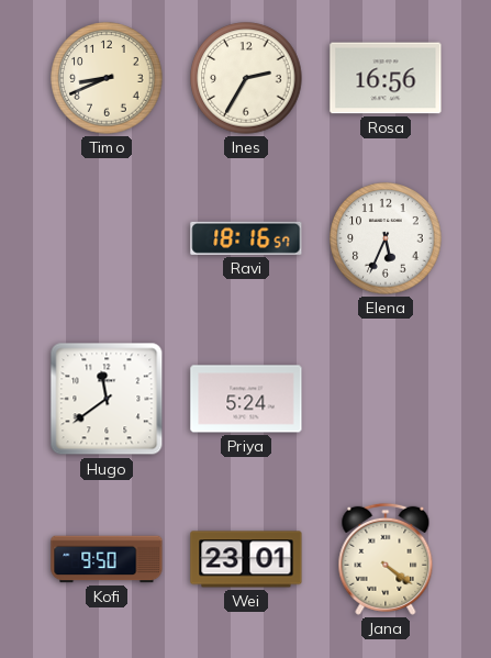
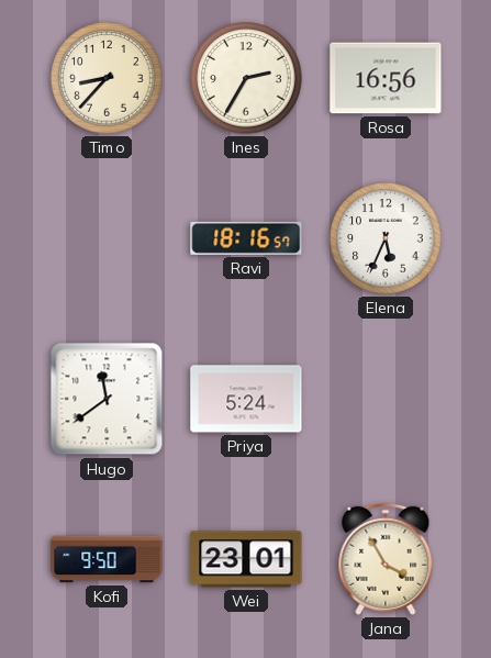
Timo: 8:41 -> 8:37
Jana: 4:21 -> 3:55
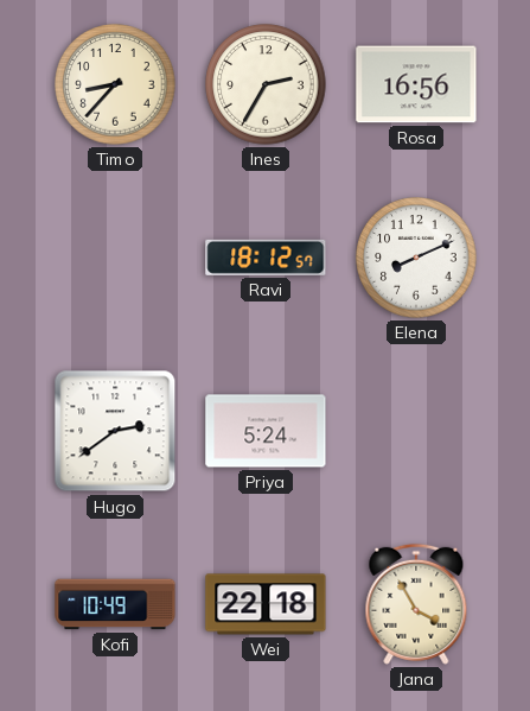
Ravi: 18:16 -> 18:12
Elena: 5:34 -> 8:11
Hugo: 11:39 -> 2:39
Kofi: 9:50 -> 10:49
Wei: 23:01 -> 22:18
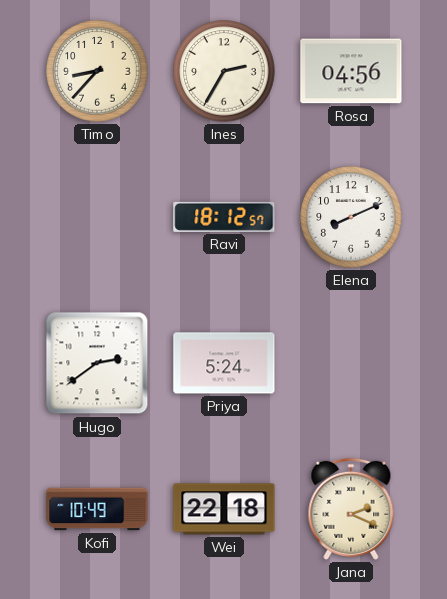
Rosa: 16:56 -> 04:56
Jana: 3:55 -> 2:19
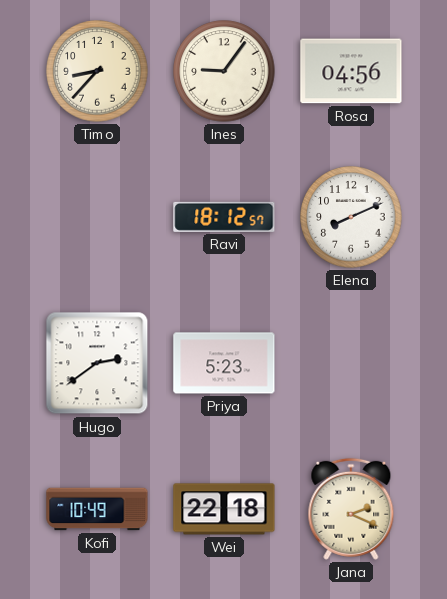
Ines: 2:35 -> 9:06
Priya: 5:24 -> 5:23
